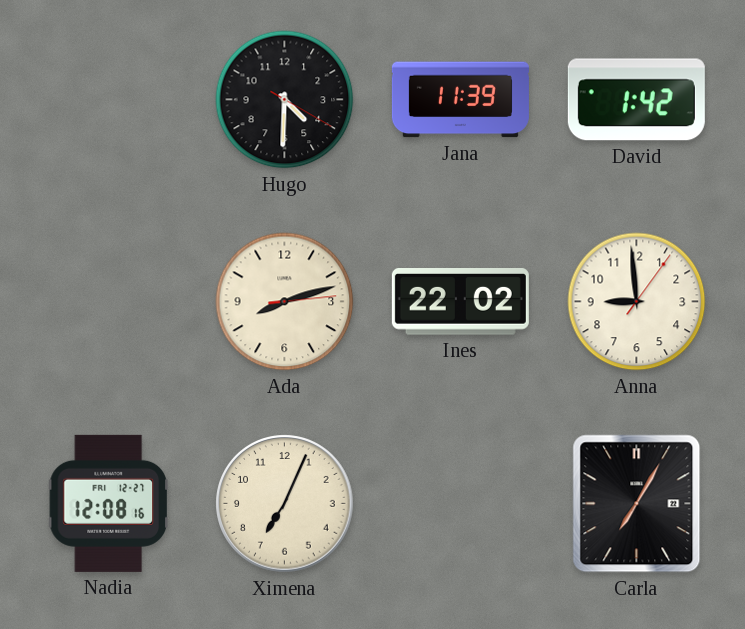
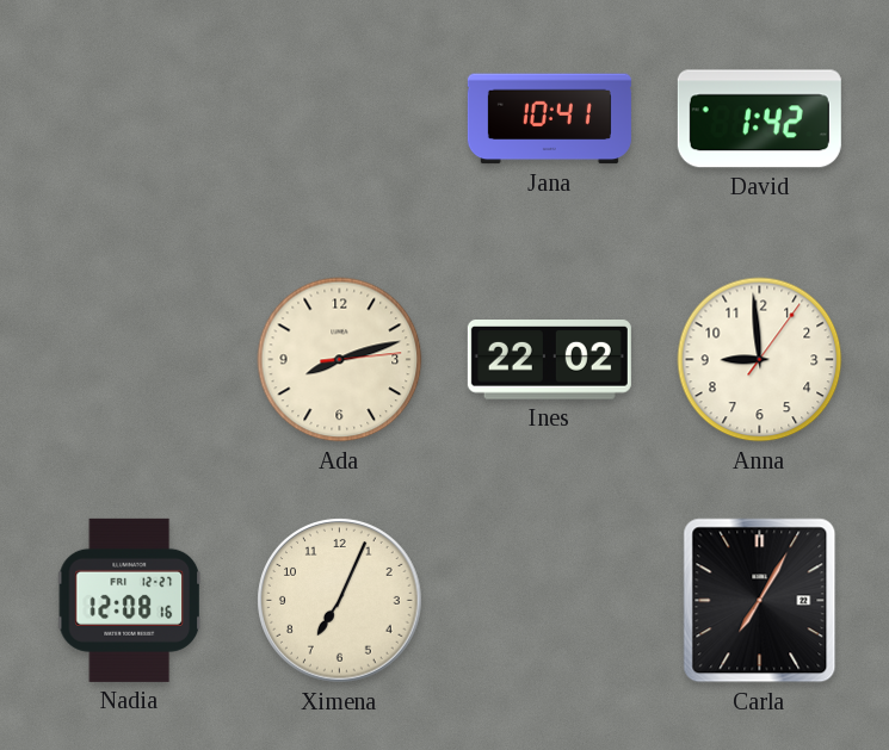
Hugo: 4:30 -> none
Jana: 11:39 -> 10:41
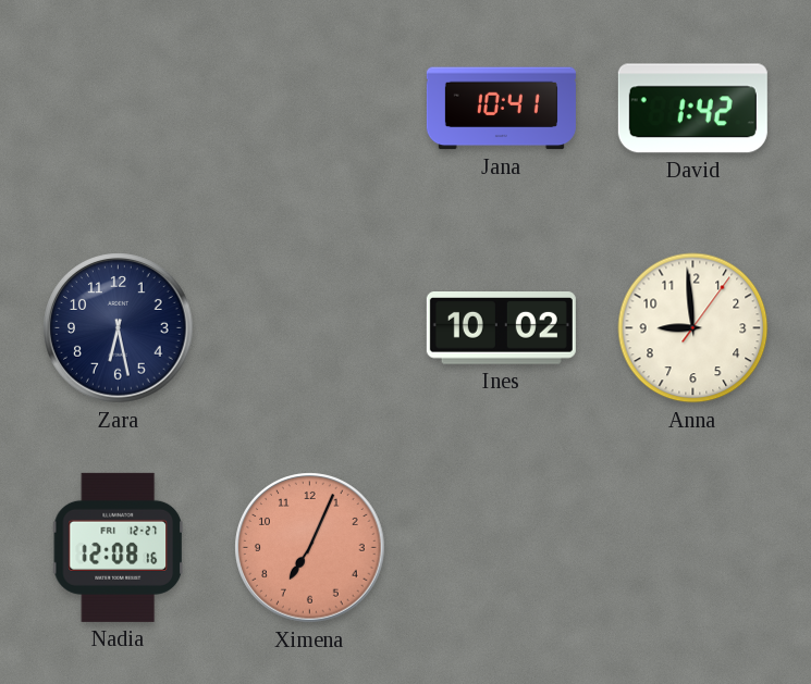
Zara: none -> 6:28
Ada: 8:12 -> none
Ines: 22:02 -> 10:02
Ximena dial: cream -> salmon
Carla: 7:05 -> none
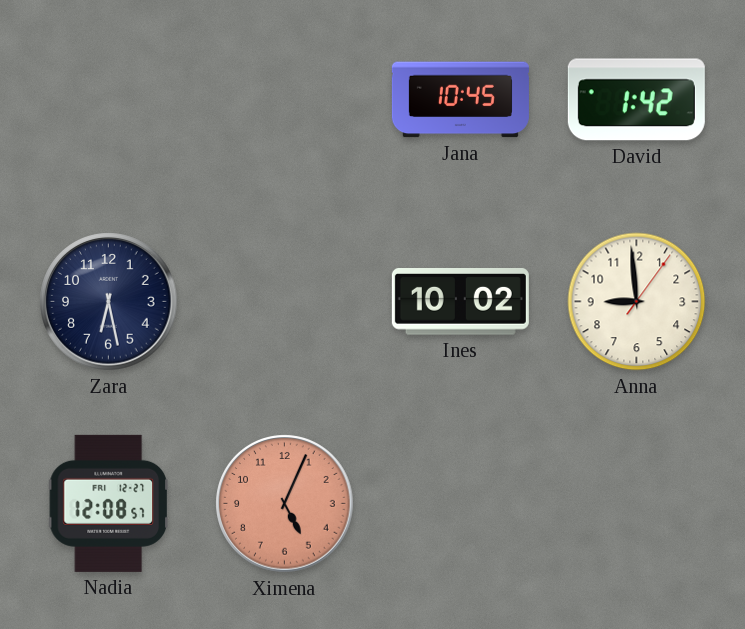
Jana: 10:41 -> 10:45
Nadia: 12:08:16 -> 12:08:57
Ximena: 7:04 -> 5:04
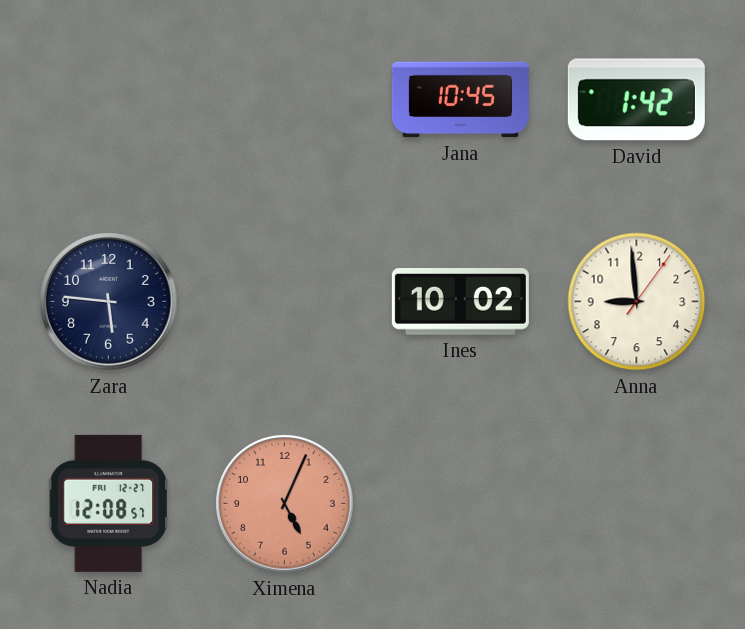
Zara: 6:28 -> 5:46
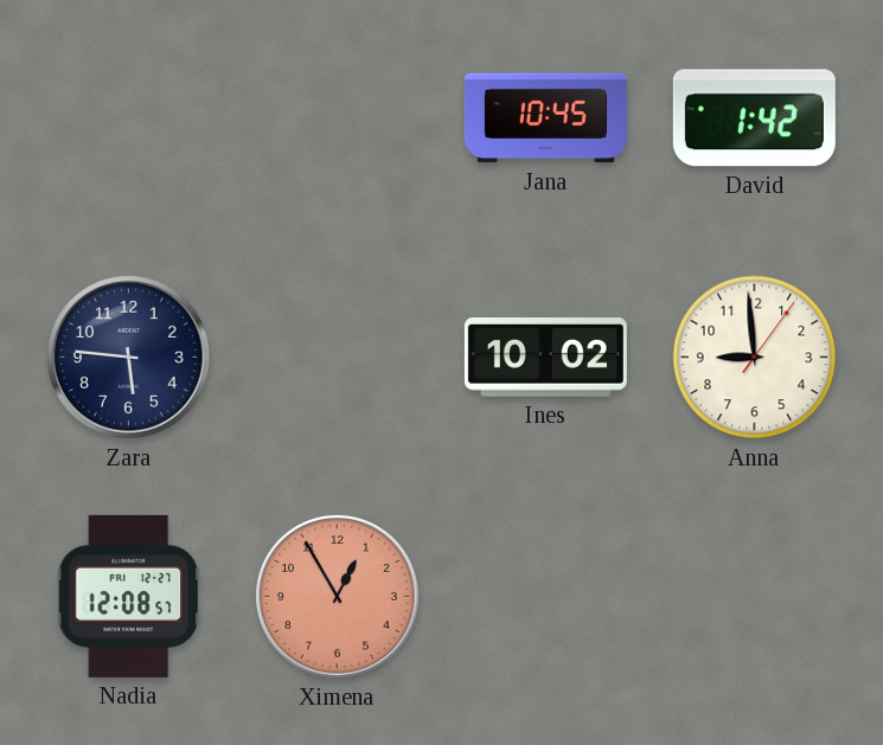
Ximena: 5:04 -> 12:55
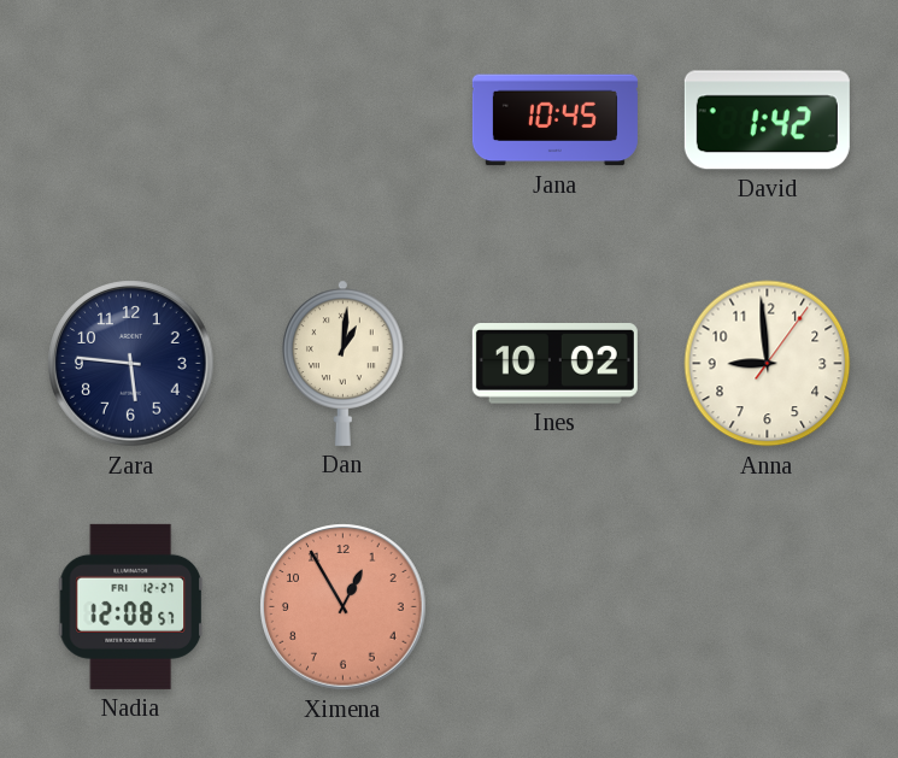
Dan: none -> 1:01
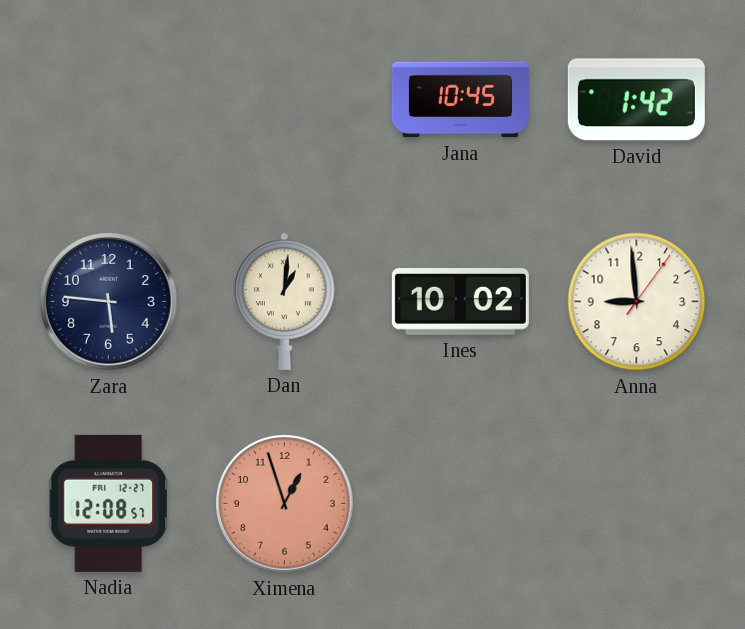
Ximena: 12:55 -> 12:57
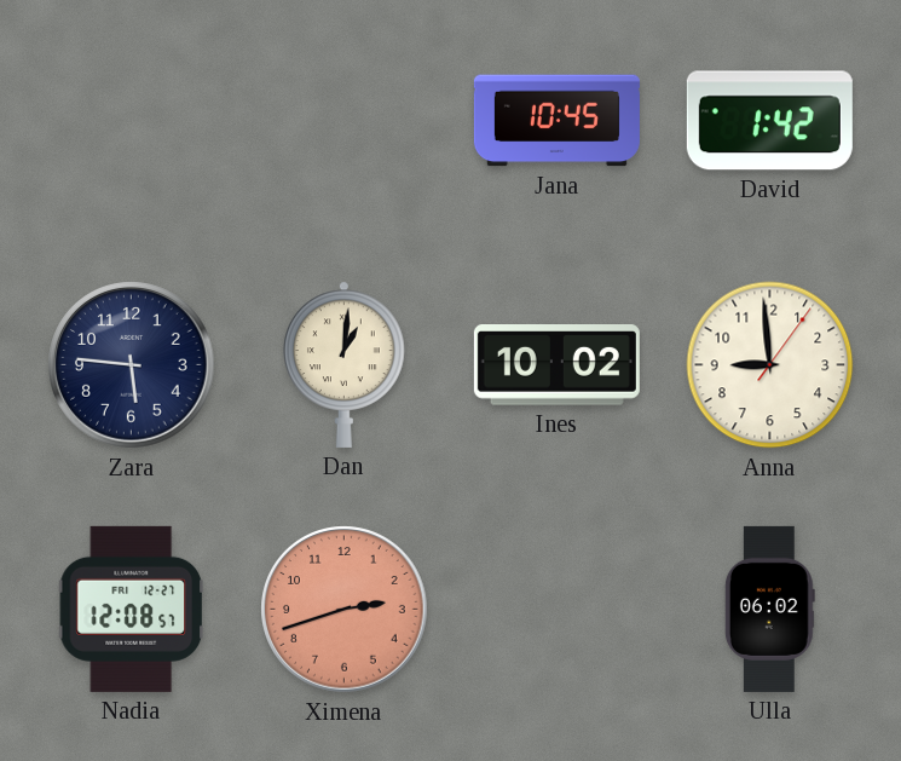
Ximena: 12:57 -> 2:42
Ulla: none -> 06:02
